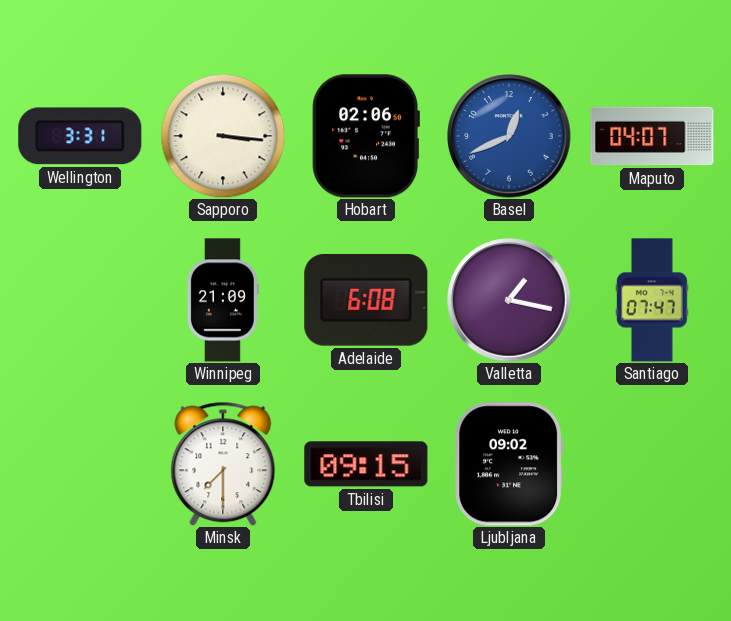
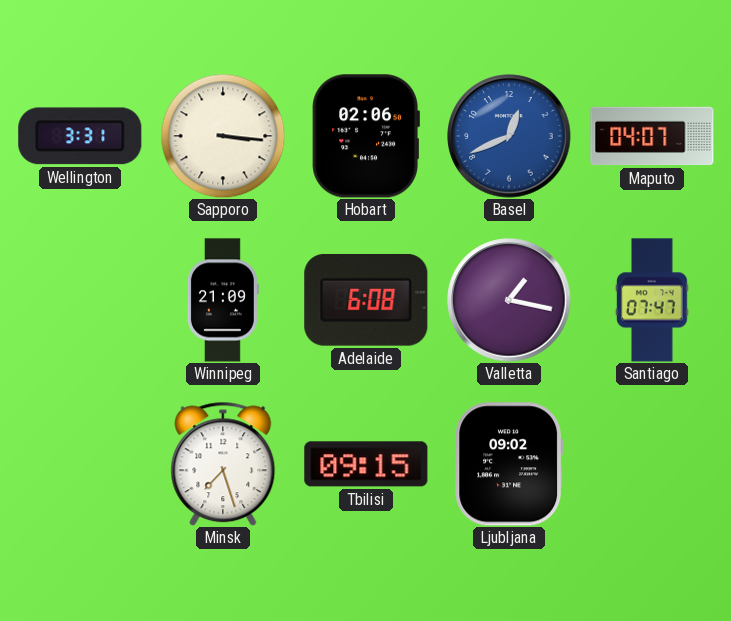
Minsk: 7:30 -> 7:27
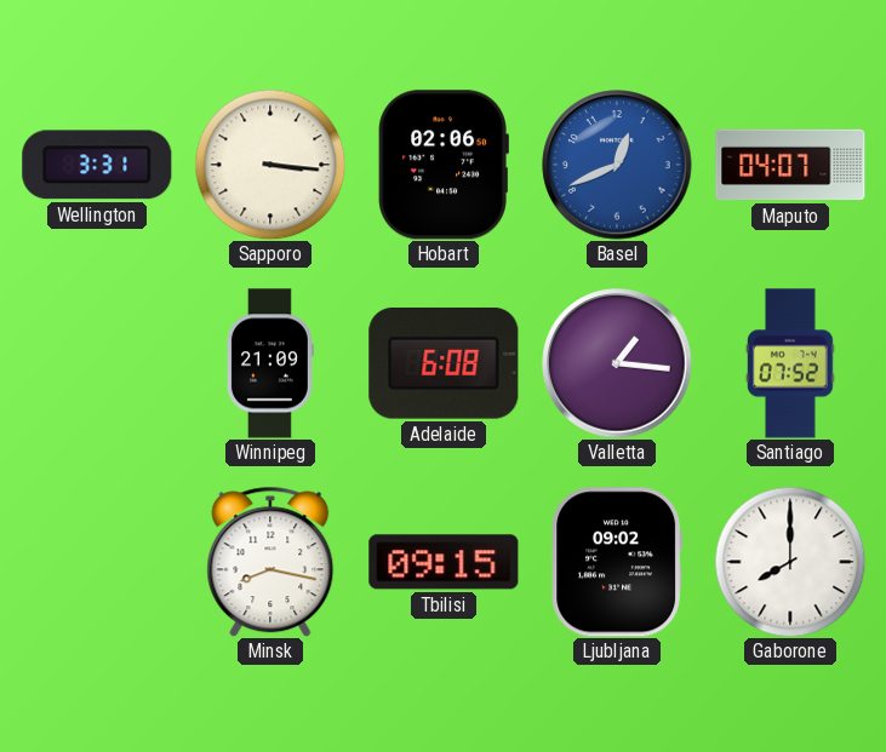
Valletta: 1:17 -> 1:16
Santiago: 07:47 -> 07:52
Minsk: 7:27 -> 8:17
Gaborone: none -> 8:00
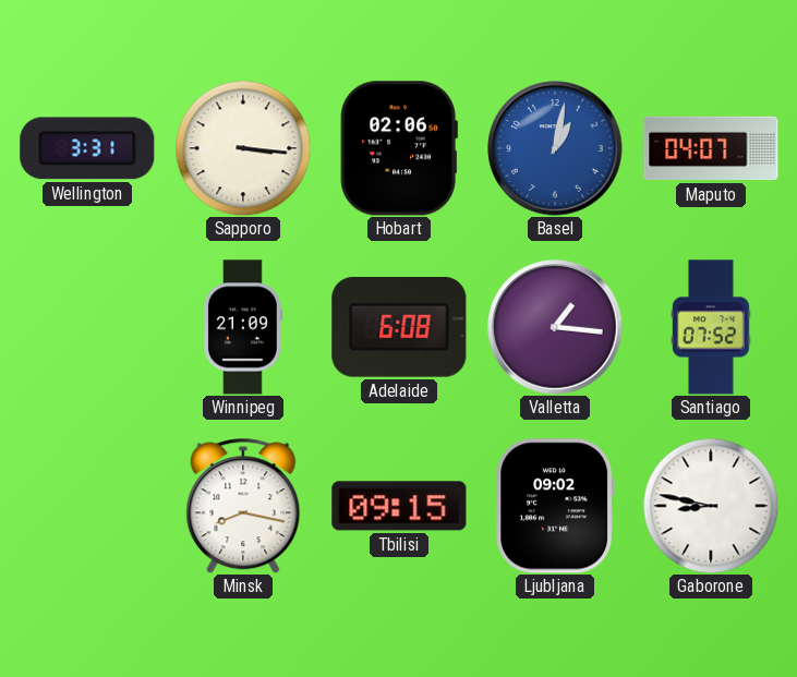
Basel: 12:41 -> 1:02
Gaborone: 8:00 -> 8:47
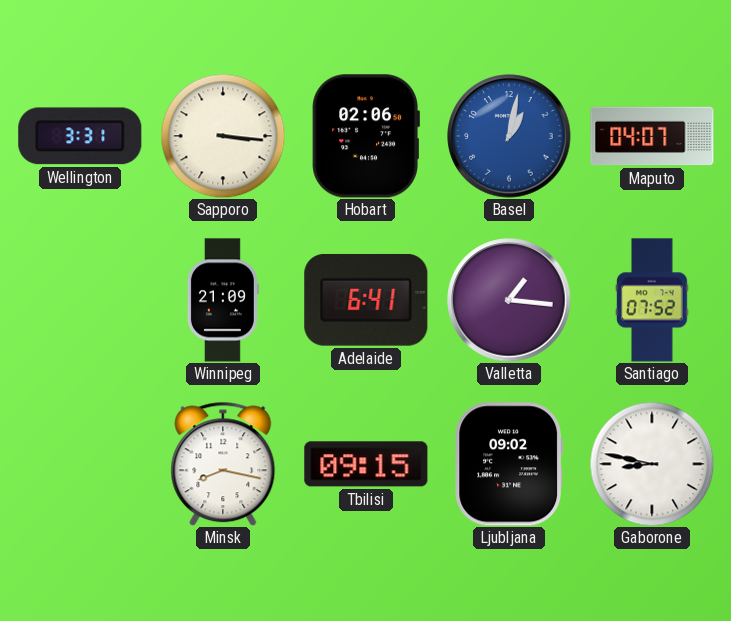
Adelaide: 6:08 -> 6:41
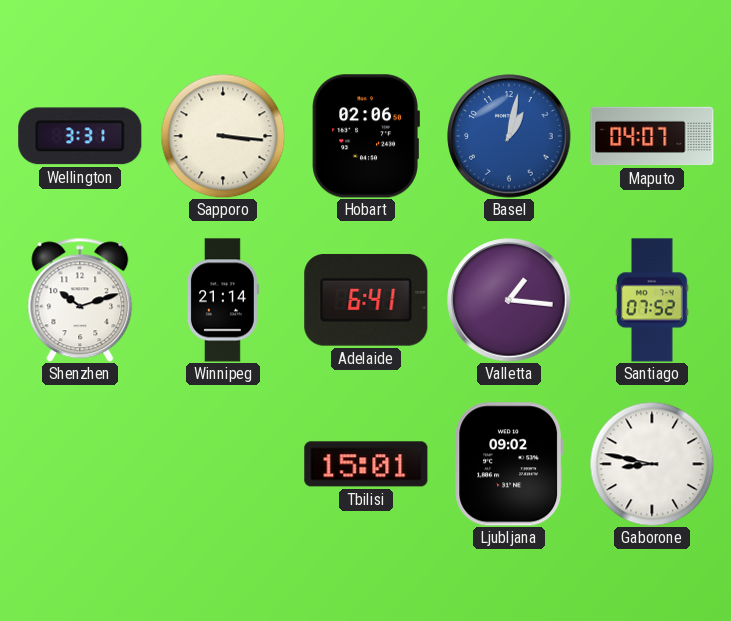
Shenzhen: none -> 10:12
Winnipeg: 21:09 -> 21:14
Minsk: 8:17 -> none
Tbilisi: 09:15 -> 15:01
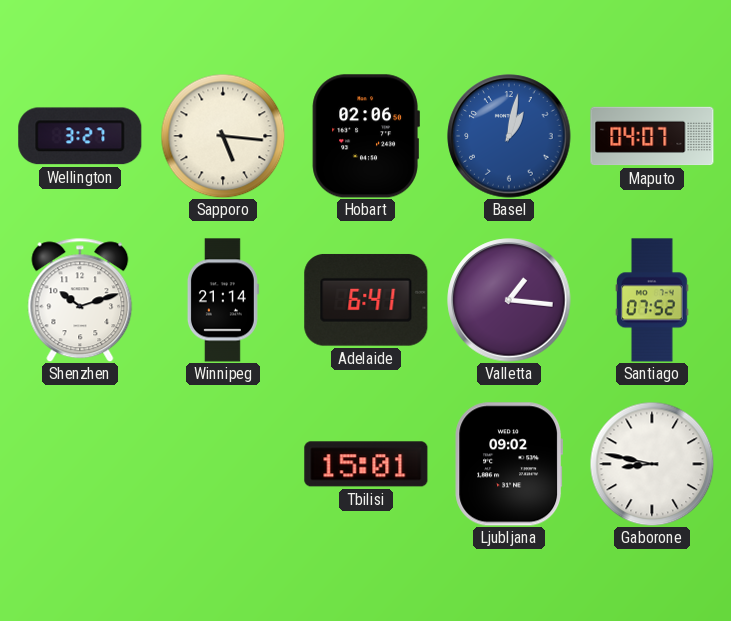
Wellington: 3:31 -> 3:27
Sapporo: 3:16 -> 5:16
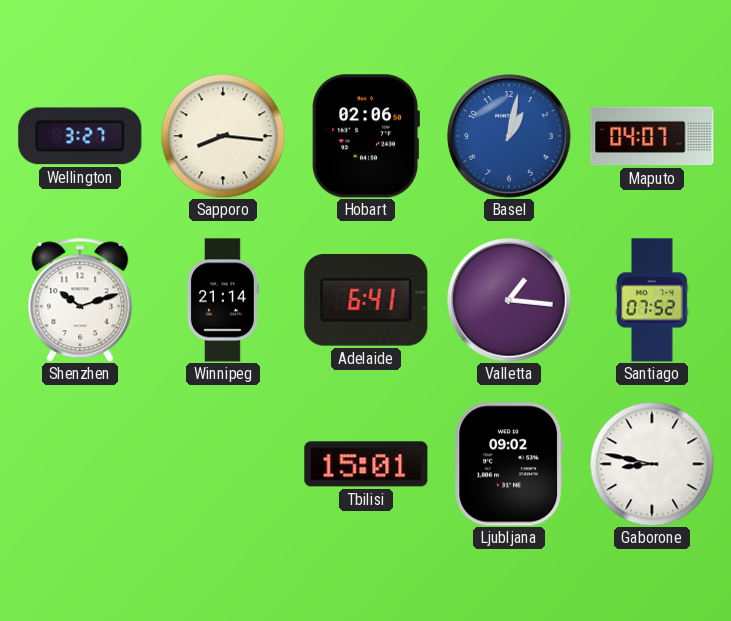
Sapporo: 5:16 -> 8:16
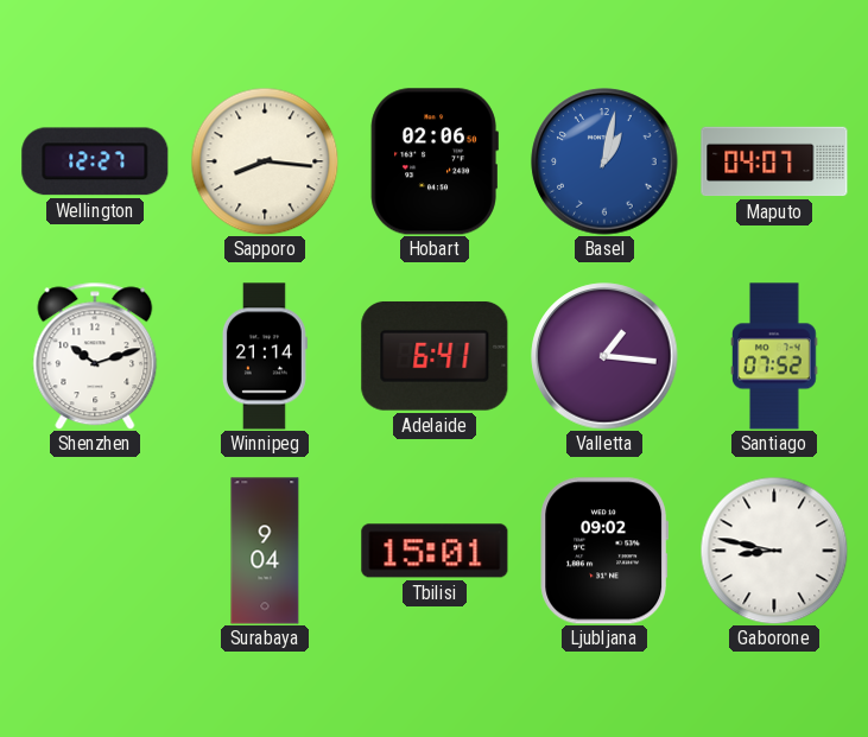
Wellington: 3:27 -> 12:27
Surabaya: none -> 9:04
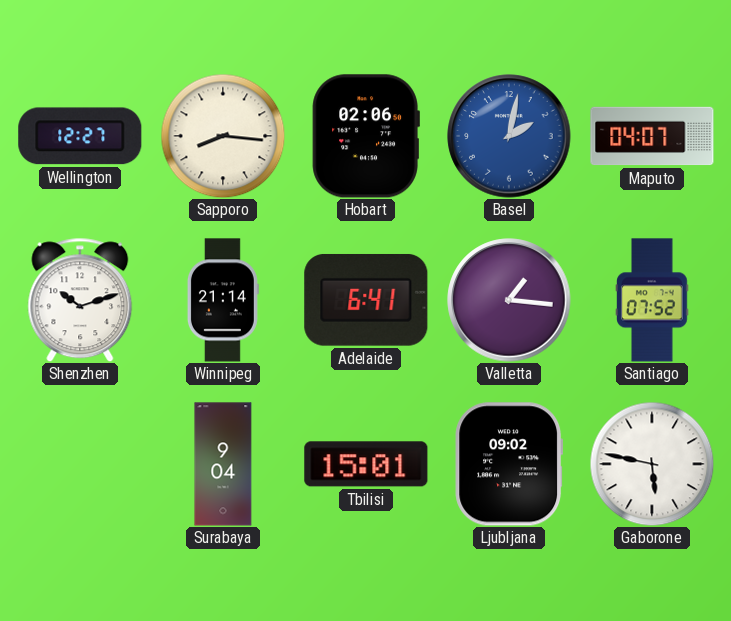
Basel: 1:02 -> 2:02
Gaborone: 8:47 -> 5:47
